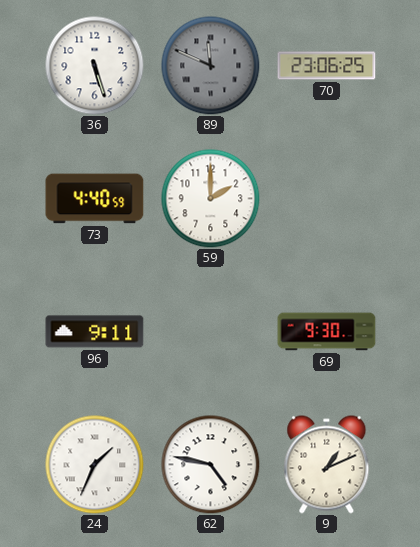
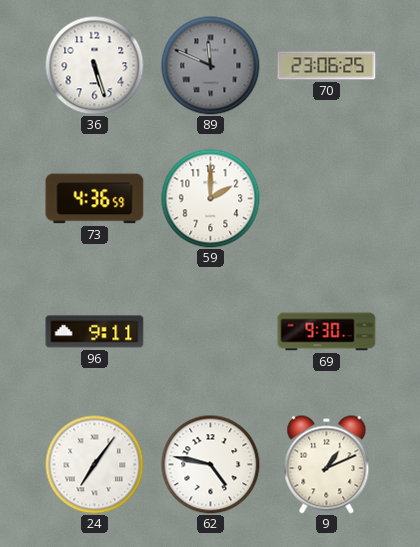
73: 4:40 -> 4:36
24: 1:34 -> 7:06
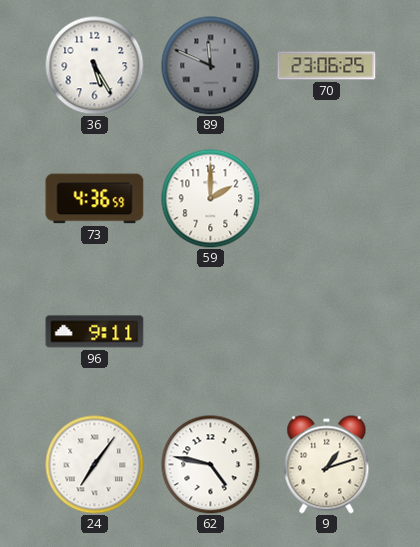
36: 5:27 -> 5:25
69: 9:30 -> none
9: 1:11 -> 1:12
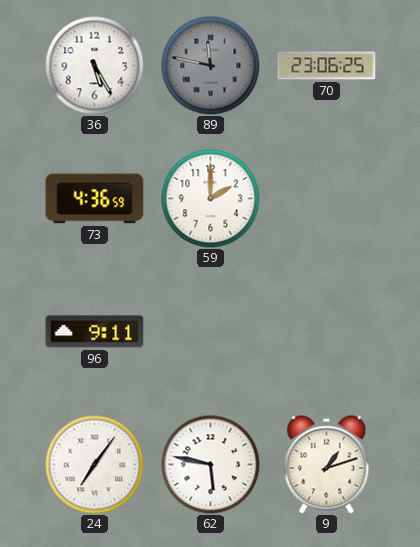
89: 11:49 -> 11:47
62: 4:47 -> 5:47
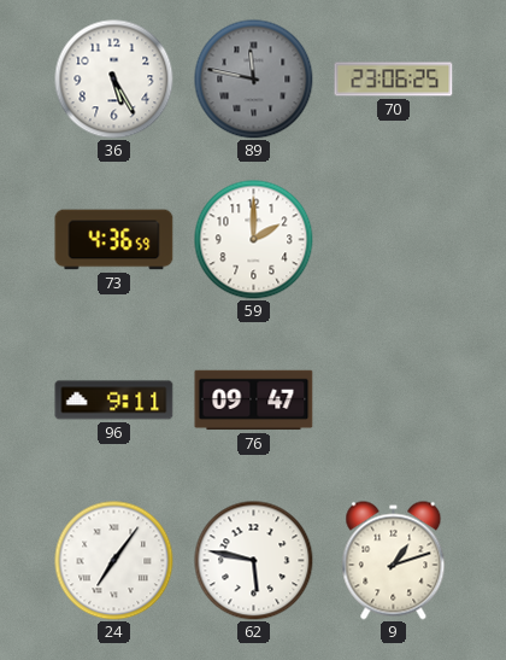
76: none -> 09:47
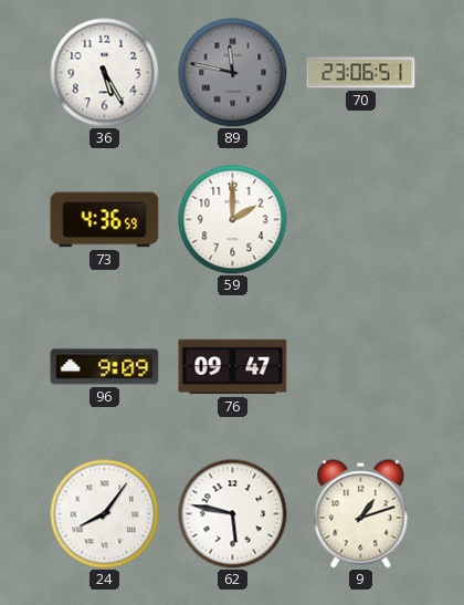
70: 23:06:25 -> 23:06:51
96: 9:11 -> 9:09
24: 7:06 -> 8:06
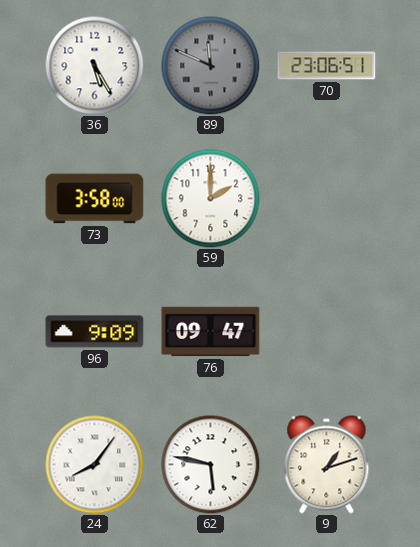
89: 11:47 -> 11:49
73: 4:36 -> 3:58
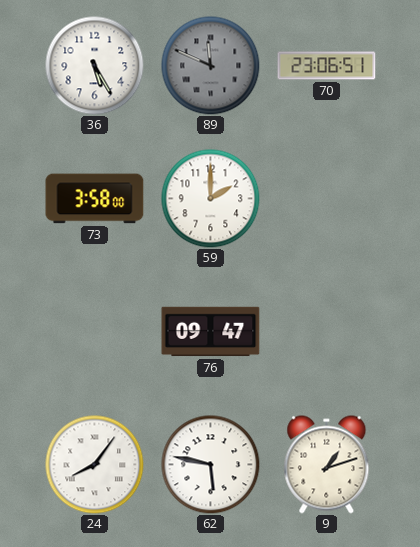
96: 9:09 -> none
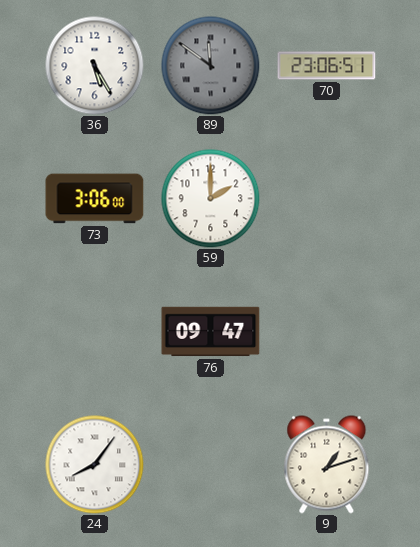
89: 11:49 -> 11:51
73: 3:58 -> 3:06
62: 5:47 -> none
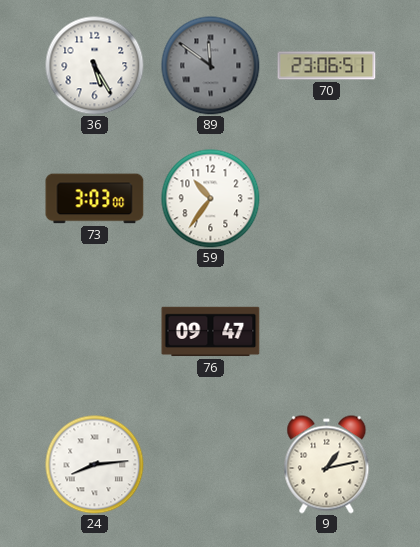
73: 3:06 -> 3:03
59: 2:00 -> 10:36
24: 8:06 -> 8:14
9: 1:12 -> 1:13
